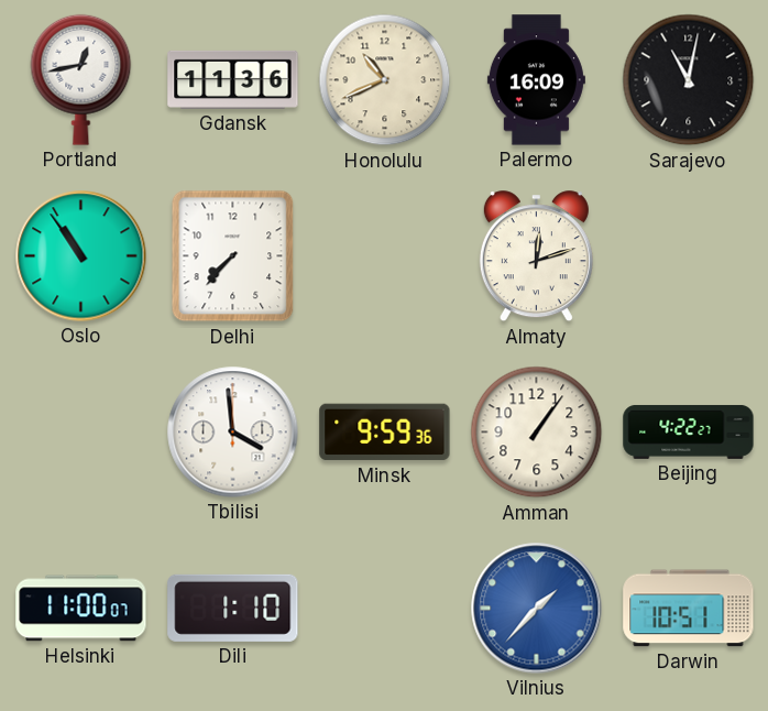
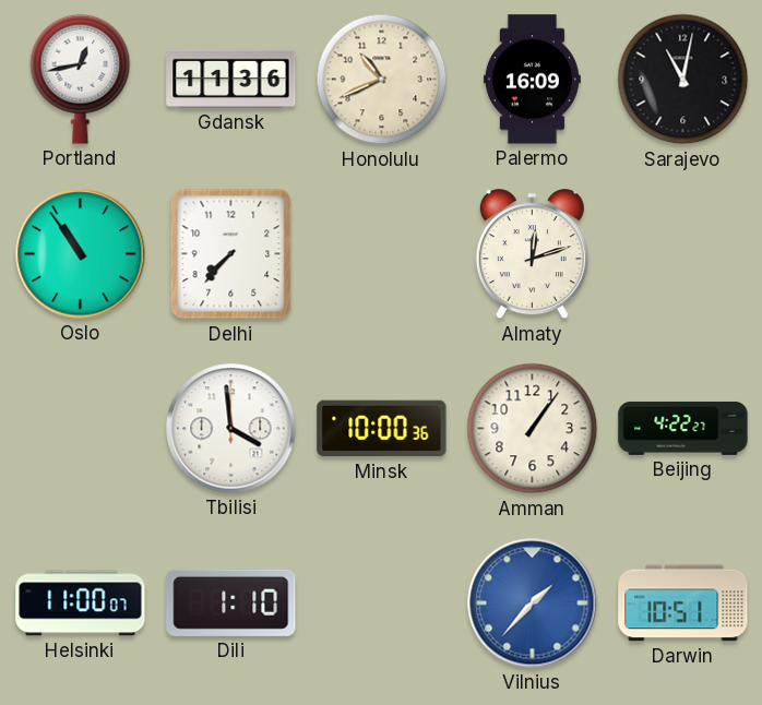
Minsk: 9:59 -> 10:00
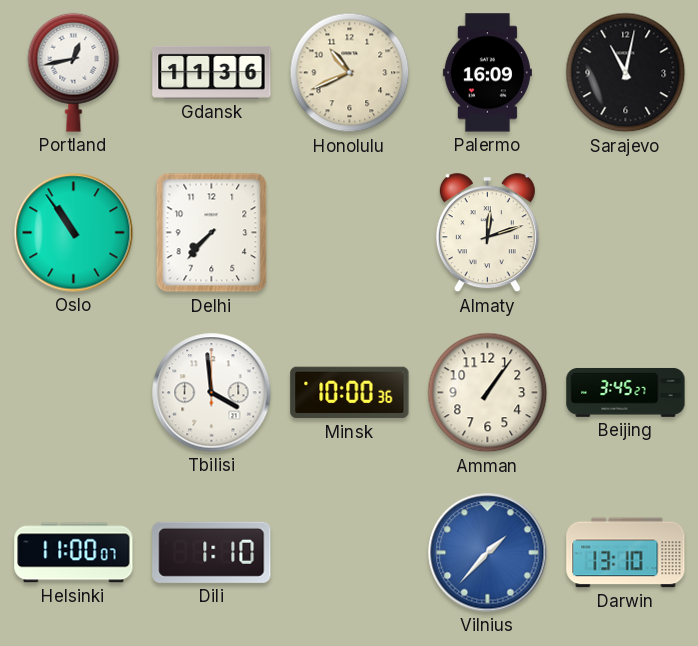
Beijing: 4:22 -> 3:45
Darwin: 10:51 -> 13:10
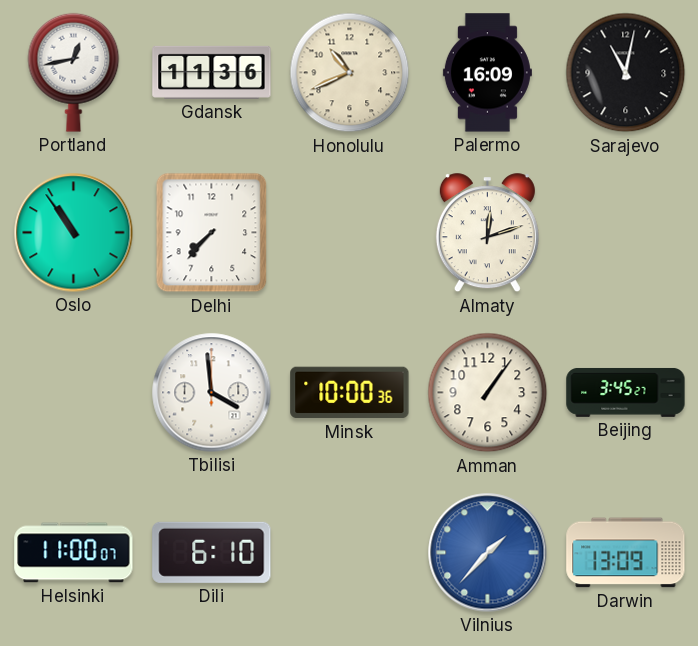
Dili: 1:10 -> 6:10
Darwin: 13:10 -> 13:09
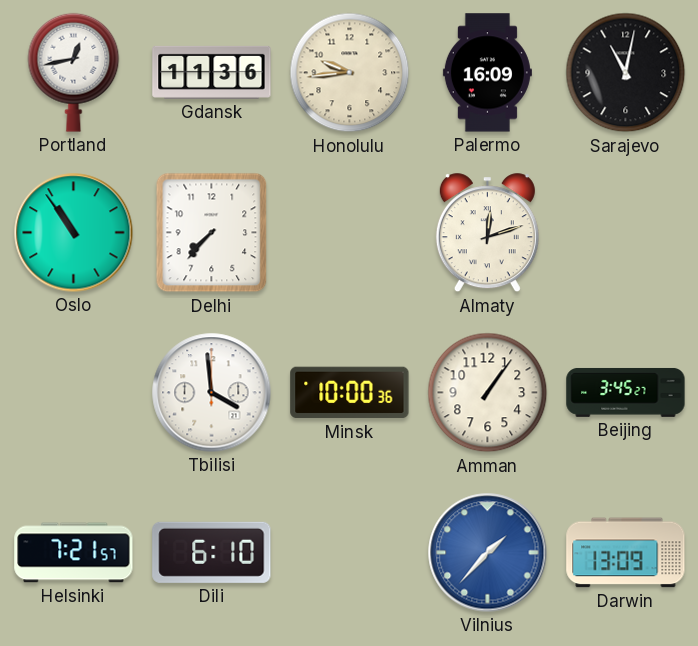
Honolulu: 10:41 -> 9:44
Helsinki: 11:00 -> 7:21
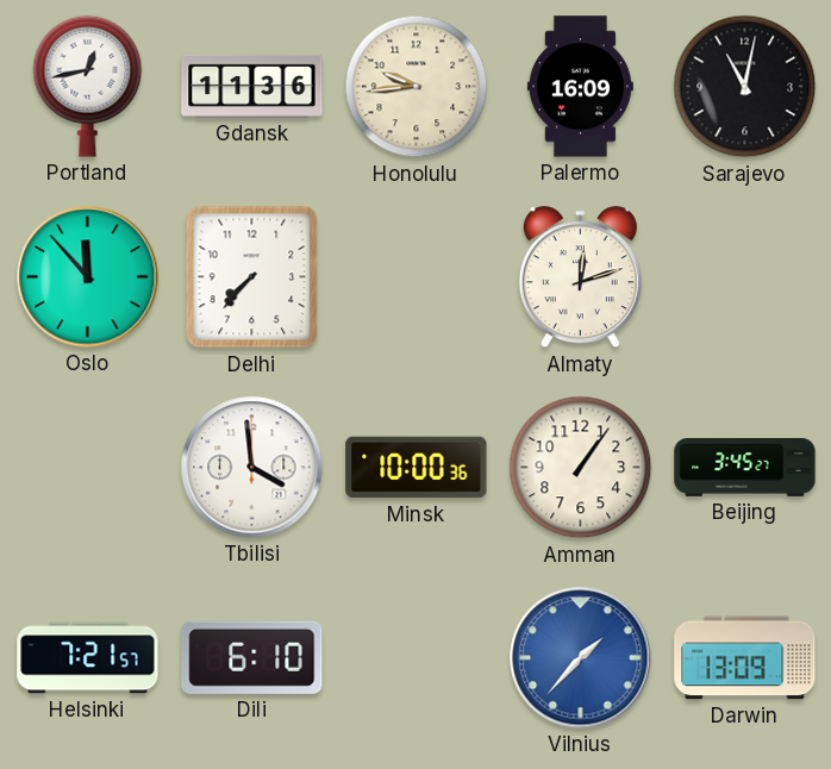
Oslo: 10:54 -> 11:53
